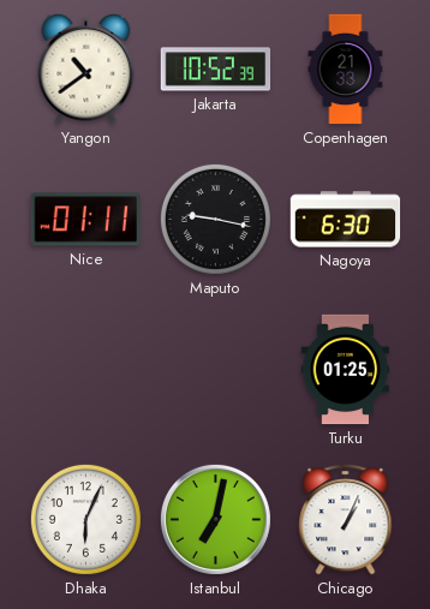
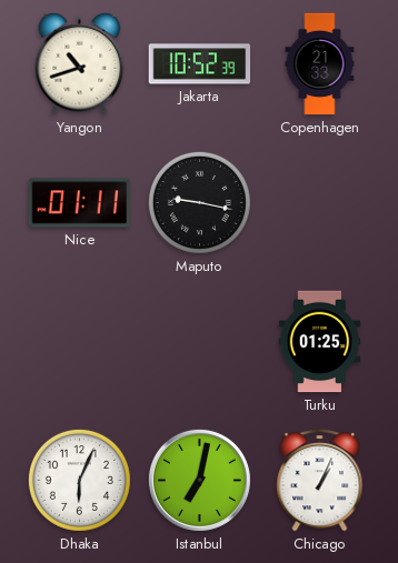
Yangon: 10:39 -> 10:42
Nagoya: 6:30 -> none
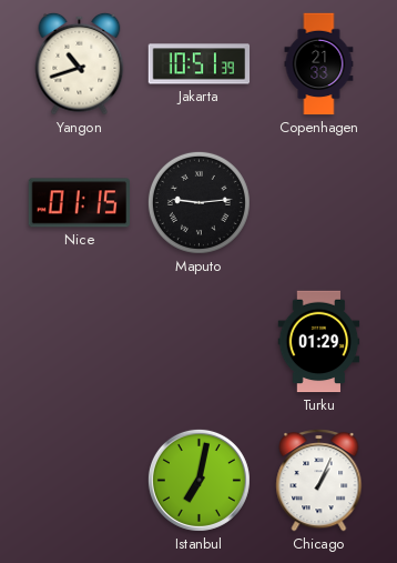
Jakarta: 10:52 -> 10:51
Nice: 01:11 -> 01:15
Maputo: 9:17 -> 9:14
Turku: 01:25 -> 01:29
Dhaka: 6:04 -> none
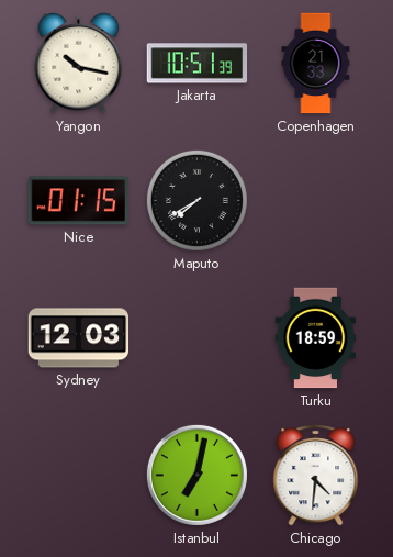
Yangon: 10:42 -> 10:17
Maputo: 9:14 -> 7:40
Sydney: none -> 12:03
Turku: 01:29 -> 18:59
Chicago: 1:04 -> 4:31
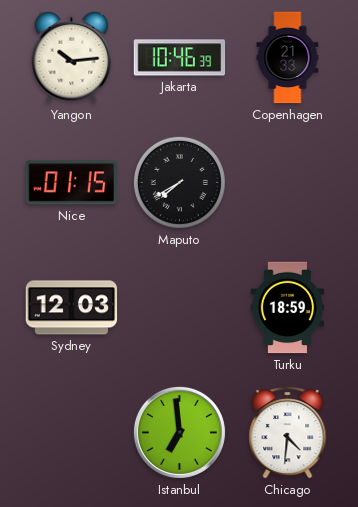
Yangon: 10:17 -> 10:14
Jakarta: 10:51 -> 10:46
Istanbul: 7:02 -> 6:59
